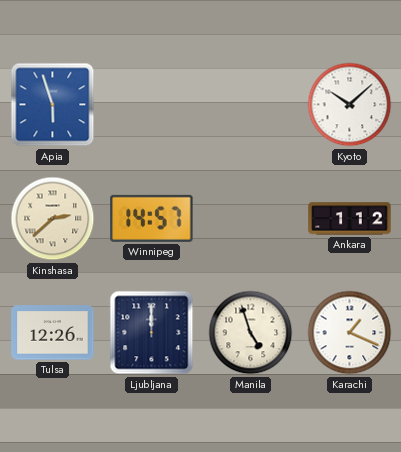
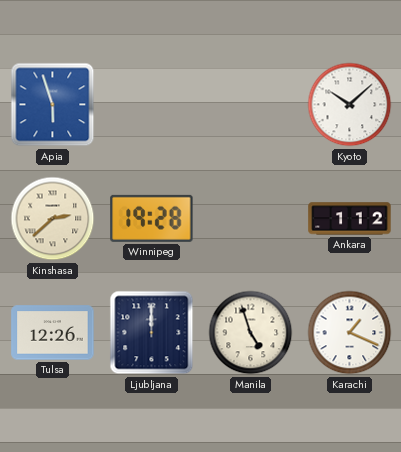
Winnipeg: 14:57 -> 19:28
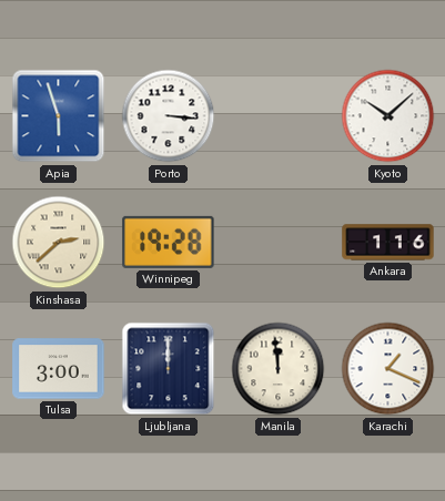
Porto: none -> 3:16
Ankara: 1:12 -> 1:16
Tulsa: 12:26 -> 3:00
Manila: 4:57 -> 11:59
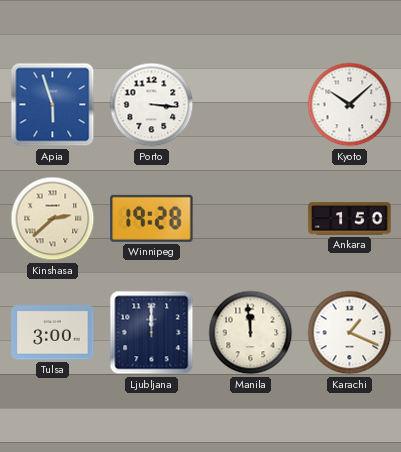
Ankara: 1:16 -> 1:50
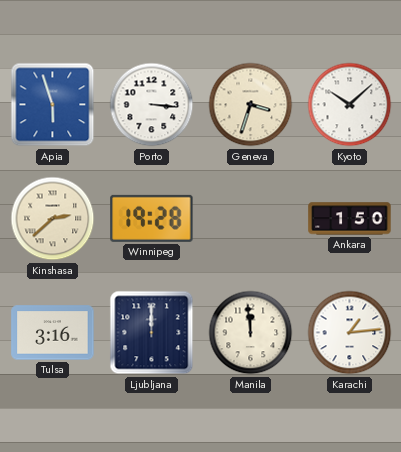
Geneva: none -> 3:33
Tulsa: 3:00 -> 3:16
Karachi: 1:19 -> 1:14
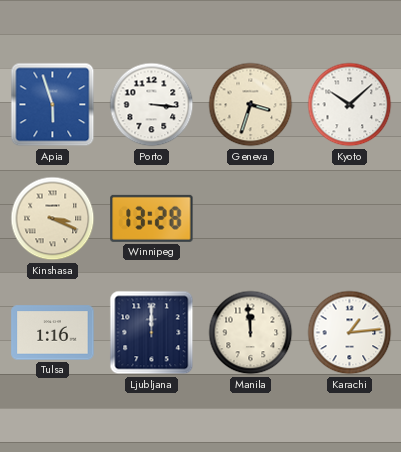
Kinshasa: 2:38 -> 3:19
Winnipeg: 19:28 -> 13:28
Ankara: 1:50 -> none
Tulsa: 3:16 -> 1:16
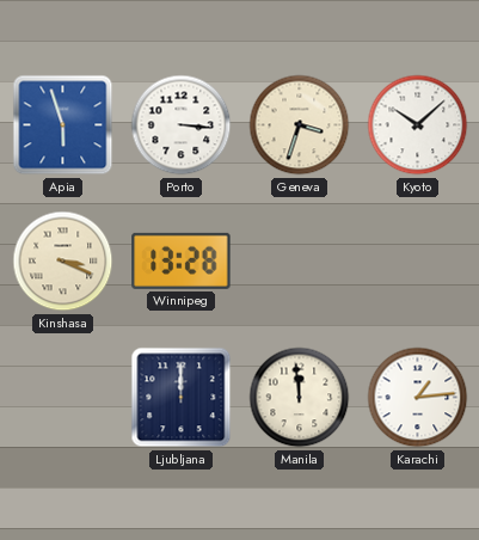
Tulsa: 1:16 -> none
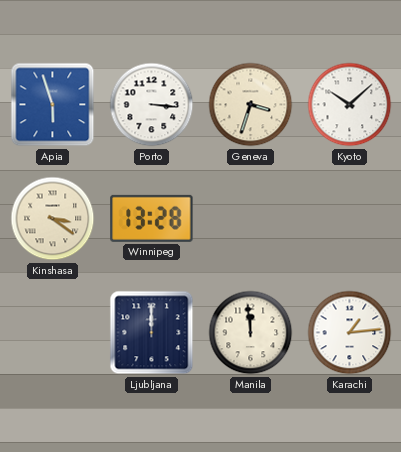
Kinshasa: 3:19 -> 3:21
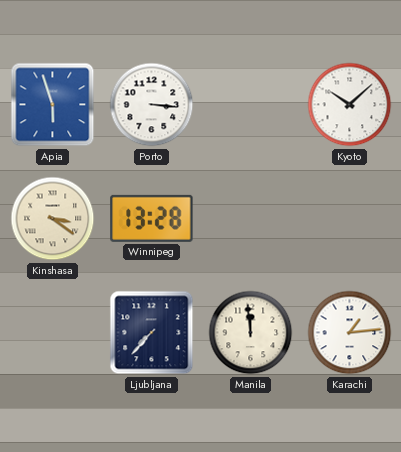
Geneva: 3:33 -> none
Ljubljana: 12:00 -> 7:37
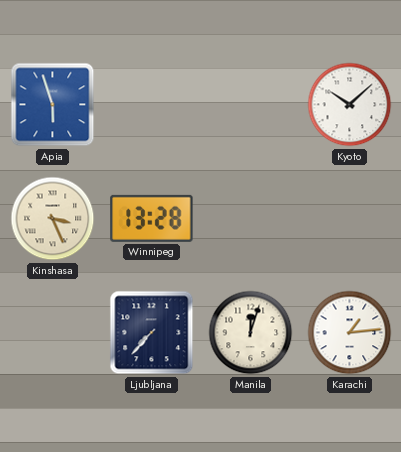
Porto: 3:16 -> none
Kinshasa: 3:21 -> 3:26
Manila: 11:59 -> 12:03
